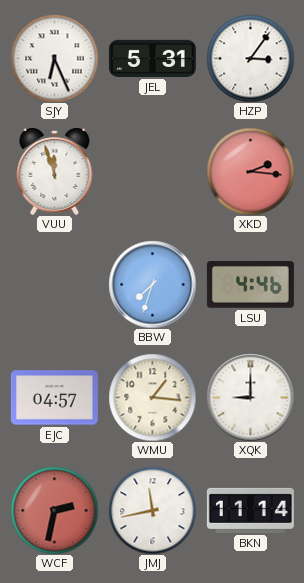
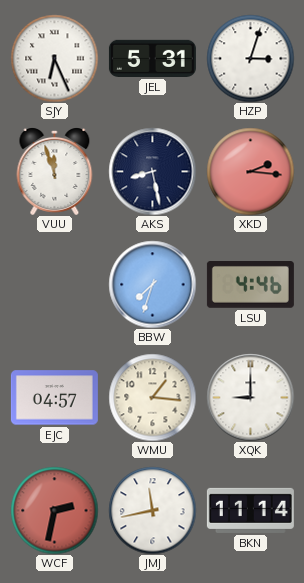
HZP: 3:06 -> 3:03
AKS: none -> 8:28
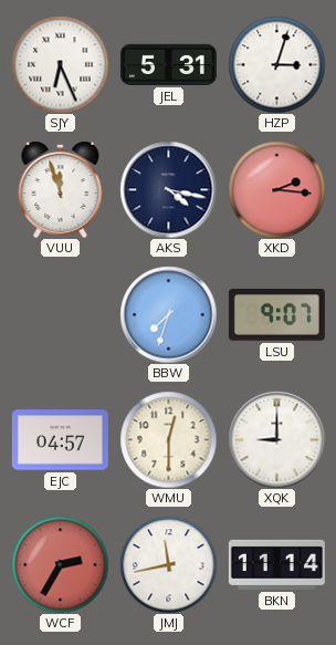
AKS: 8:28 -> 4:17
LSU: 4:46 -> 9:07
WMU: 1:16 -> 12:30
WCF: 2:32 -> 2:35
